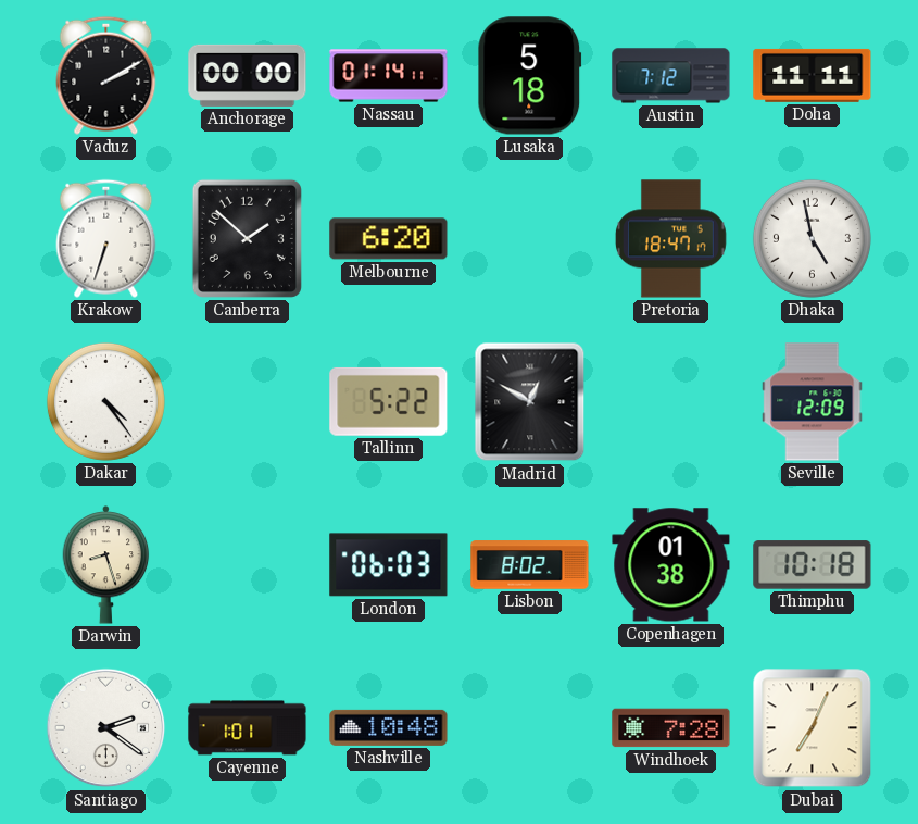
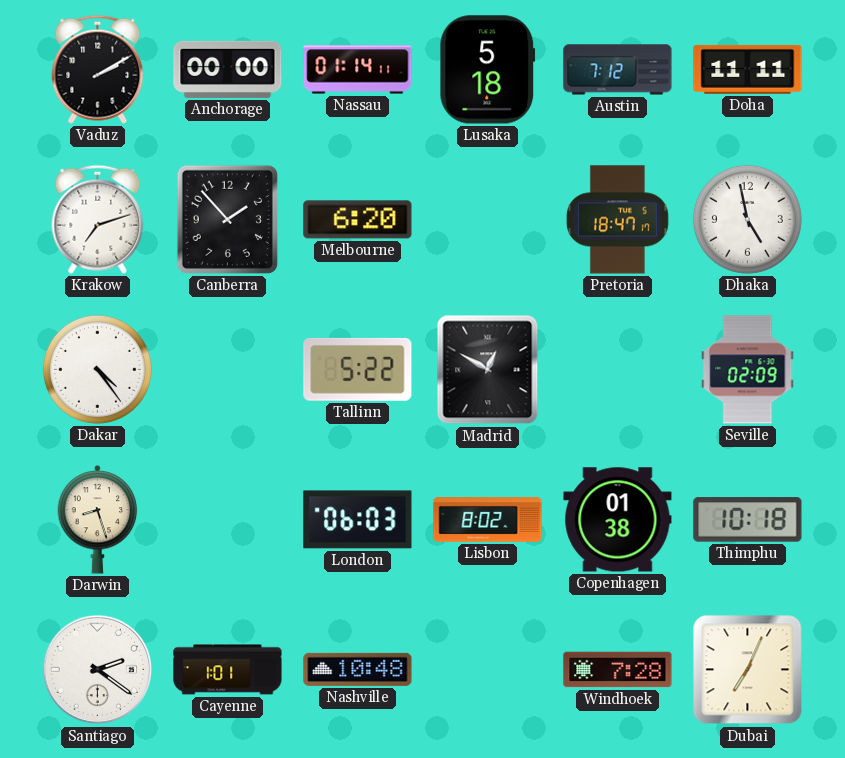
Krakow: 6:33 -> 7:12
Canberra: 1:52 -> 1:53
Seville: 12:09 -> 02:09
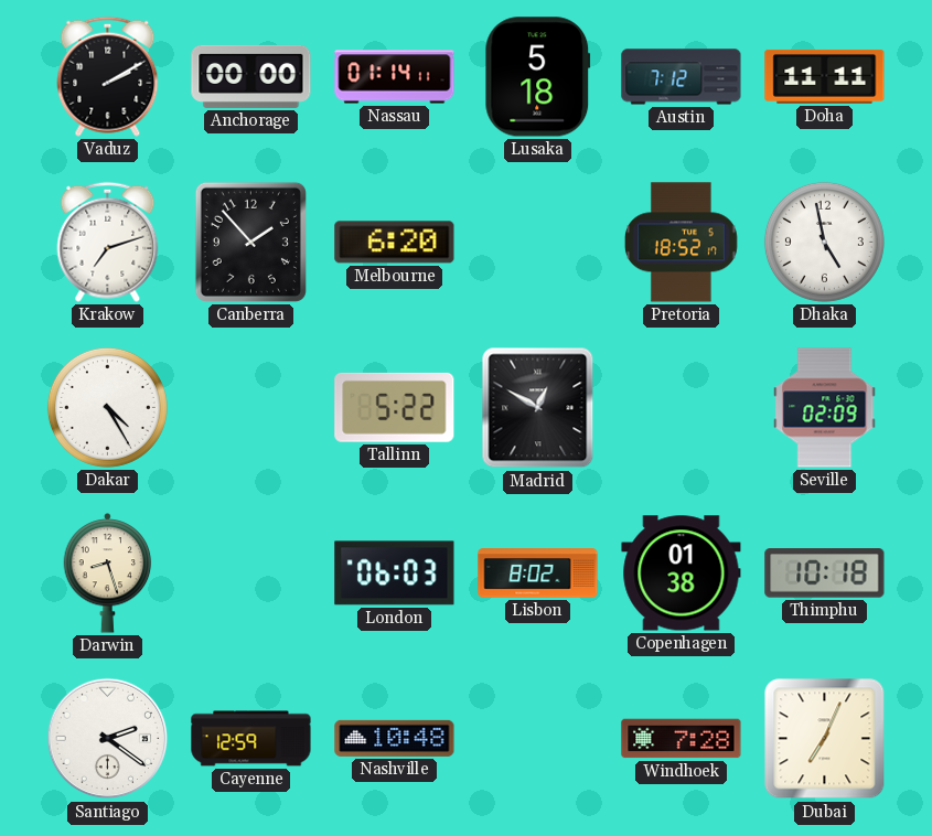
Pretoria: 18:47 -> 18:52
Dakar: 4:24 -> 4:25
Cayenne: 1:01 -> 12:59
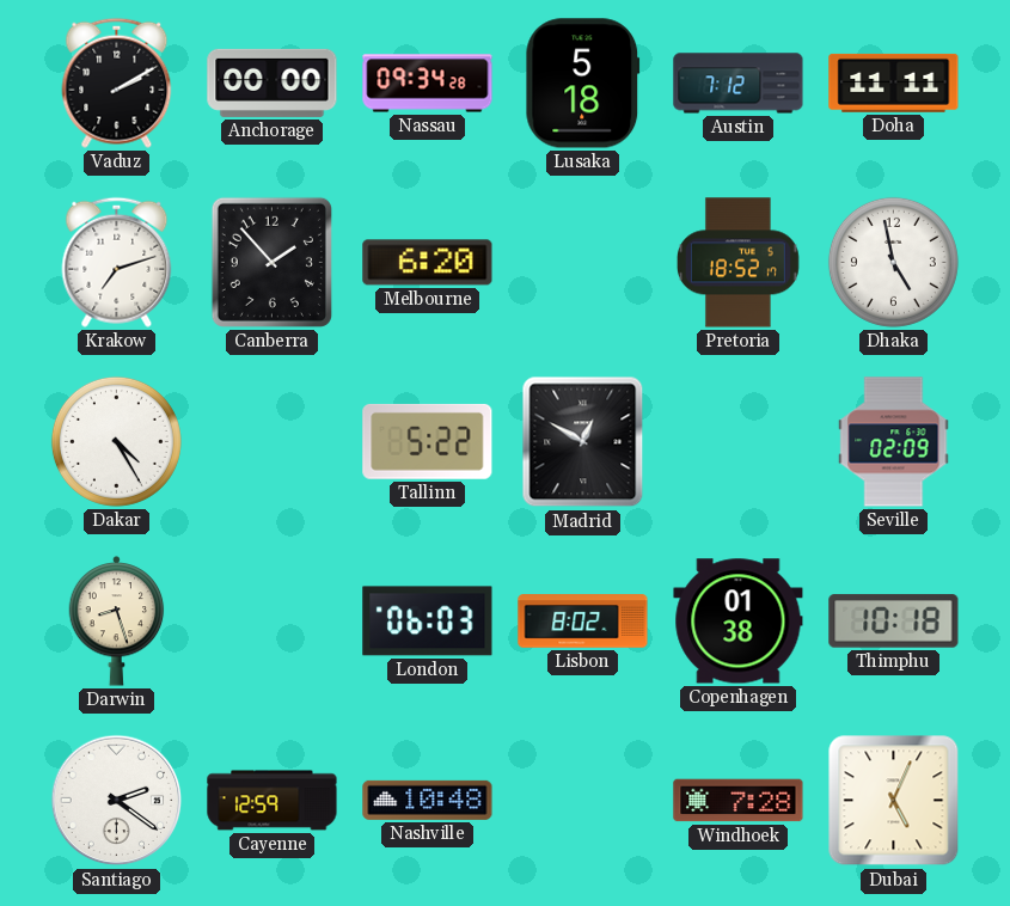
Nassau: 01:14 -> 09:34
Dubai: 7:04 -> 5:04
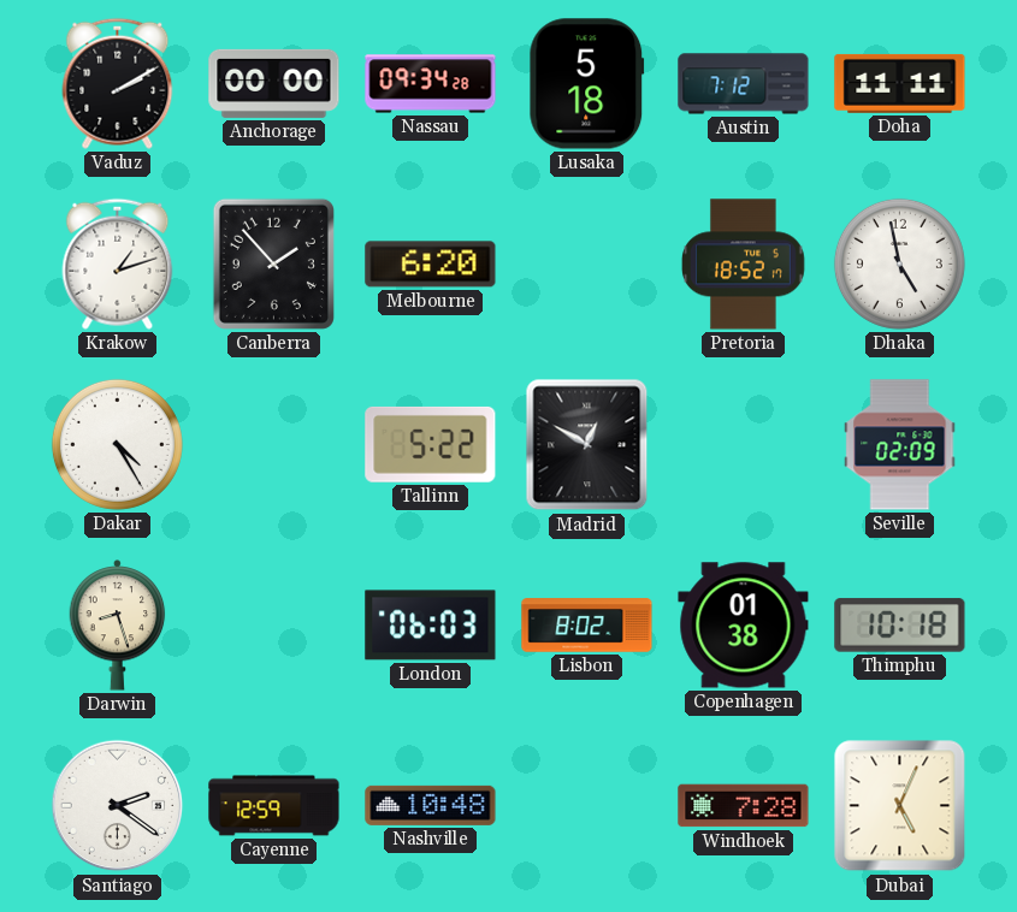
Krakow: 7:12 -> 1:12
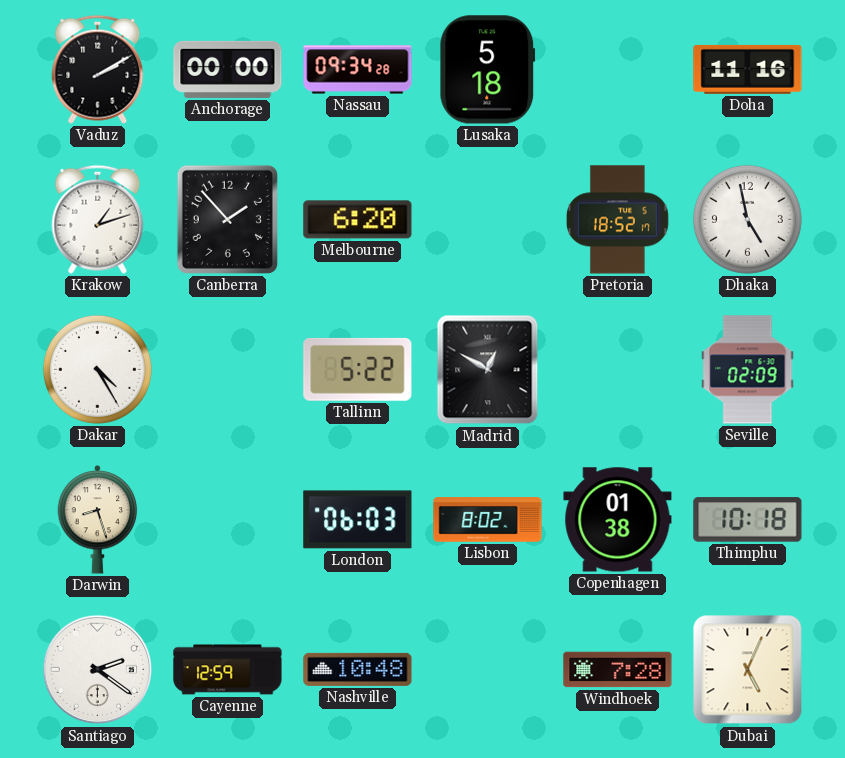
Austin: 7:12 -> none
Doha: 11:11 -> 11:16
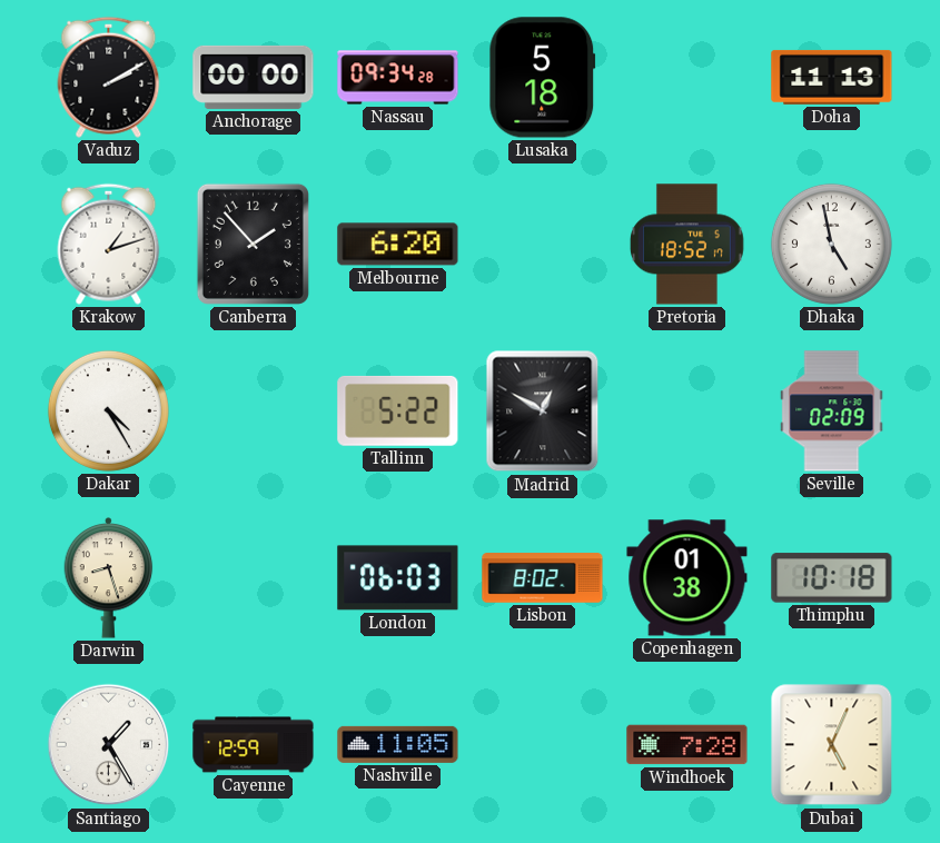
Doha: 11:16 -> 11:13
Santiago: 2:21 -> 1:25
Nashville: 10:48 -> 11:05
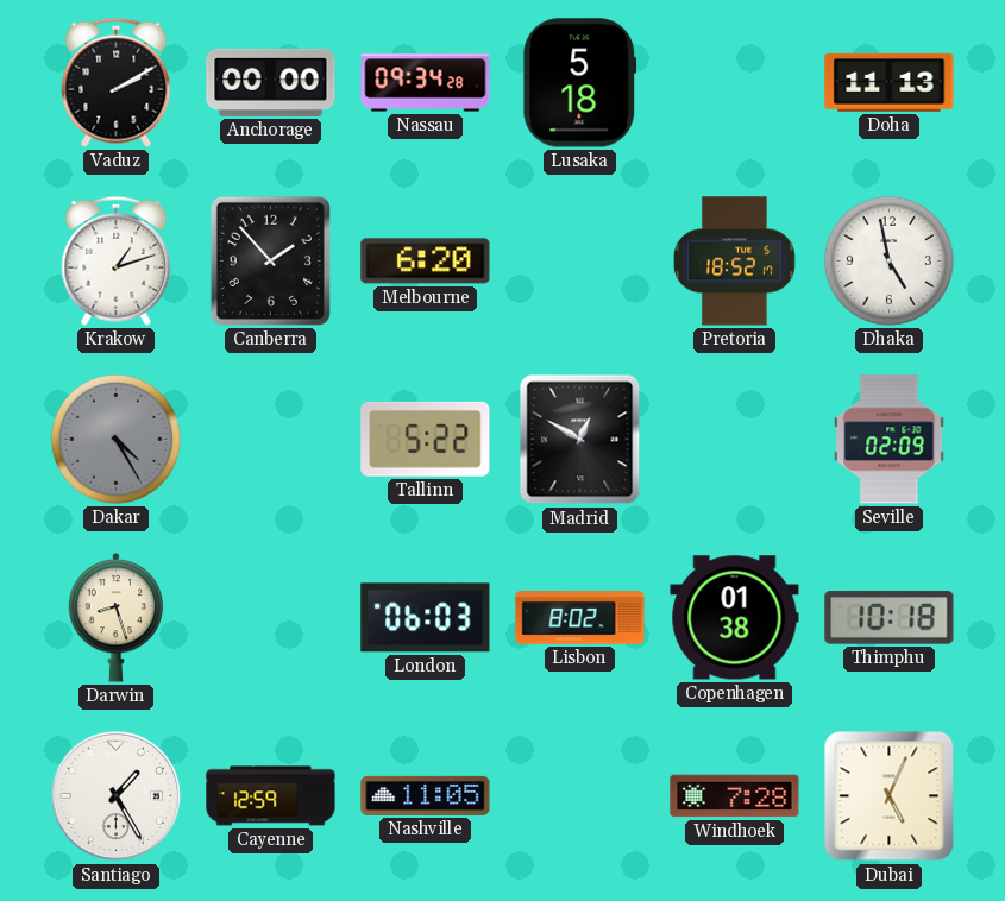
Dakar dial: white -> grey
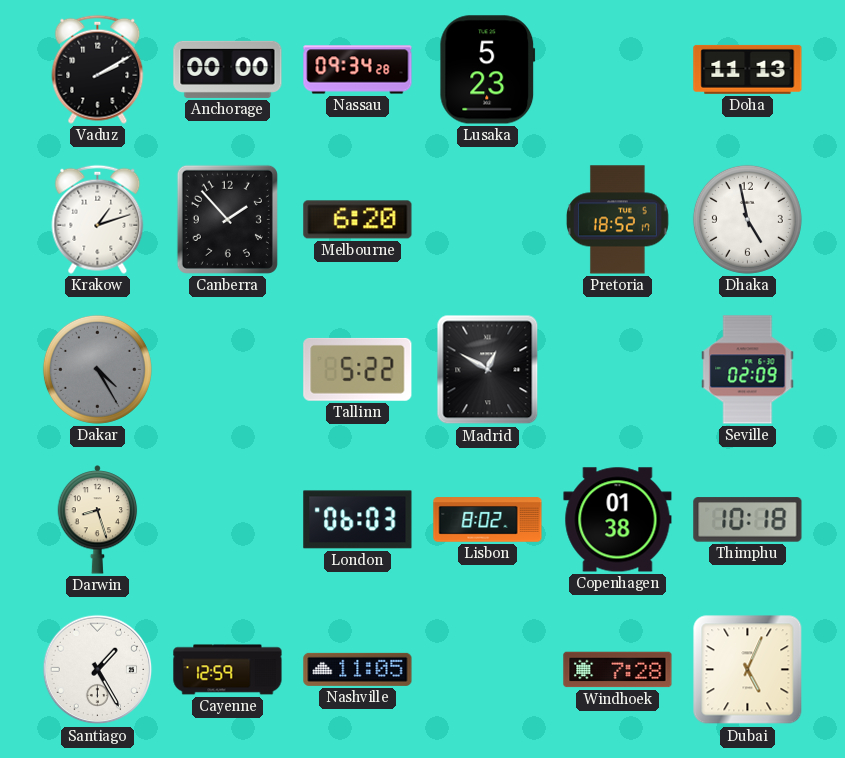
Lusaka: 5:18 -> 5:23
